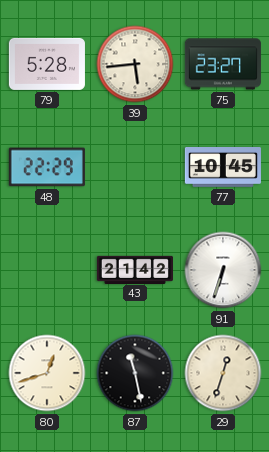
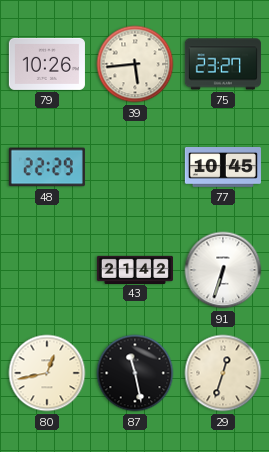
79: 5:28 -> 10:26
80: 12:42 -> 12:43
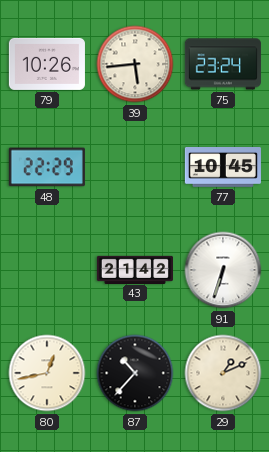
75: 23:27 -> 23:24
87: 11:28 -> 10:37
29: 12:33 -> 1:11
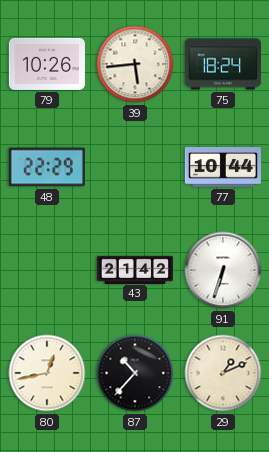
75: 23:24 -> 18:24
77: 10:45 -> 10:44
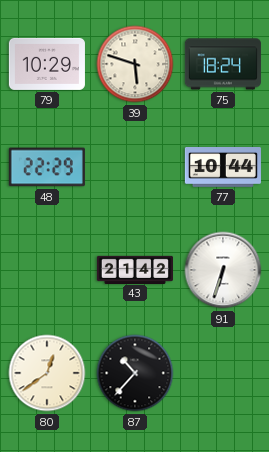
79: 10:26 -> 10:29
39: 5:44 -> 5:48
80: 12:43 -> 12:39
29: 1:11 -> none
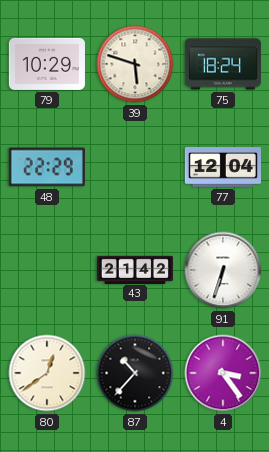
77: 10:44 -> 12:04
4: none -> 3:24
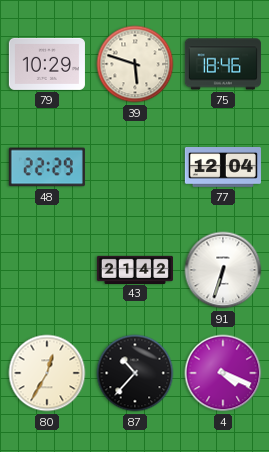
75: 18:24 -> 18:46
80: 12:39 -> 12:35
4: 3:24 -> 4:19
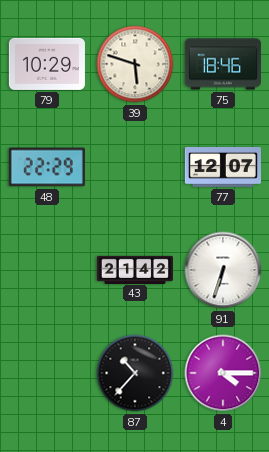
77: 12:04 -> 12:07
80: 12:35 -> none
4: 4:19 -> 4:15
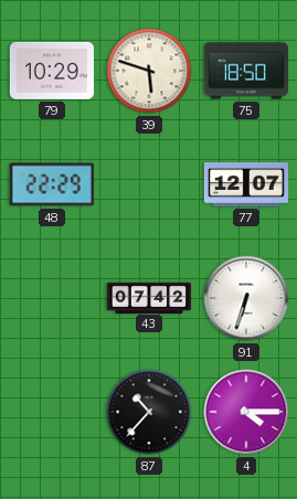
75: 18:46 -> 18:50
43: 21:42 -> 07:42
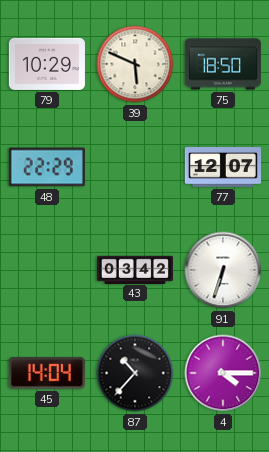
39: 5:48 -> 5:49
43: 07:42 -> 03:42
45: none -> 14:04
